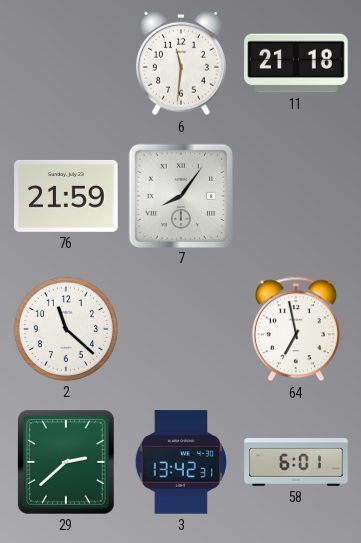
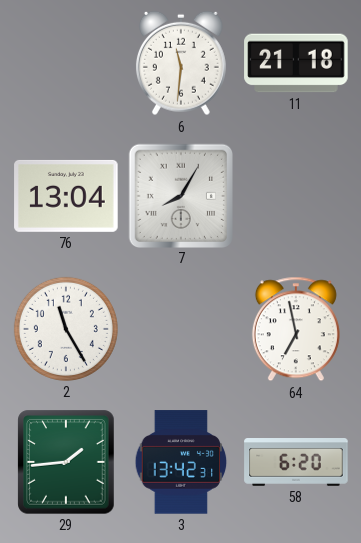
76: 21:59 -> 13:04
7: 8:06 -> 8:05
2: 11:22 -> 11:25
29: 2:38 -> 1:44
58: 6:01 -> 6:20
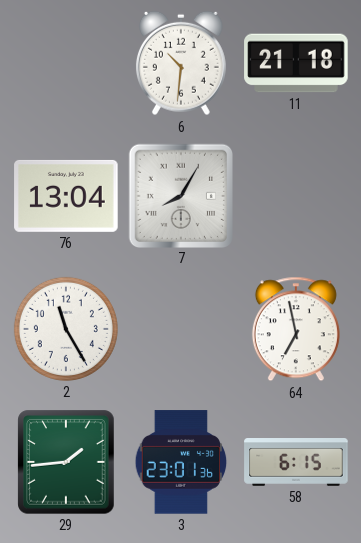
6: 11:31 -> 10:31
3: 13:42 -> 23:01
58: 6:20 -> 6:15
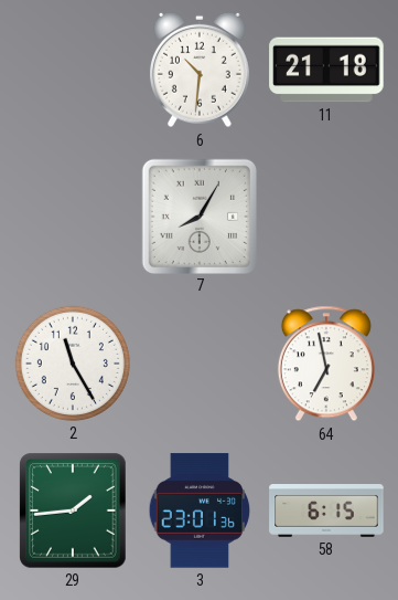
76: 13:04 -> none
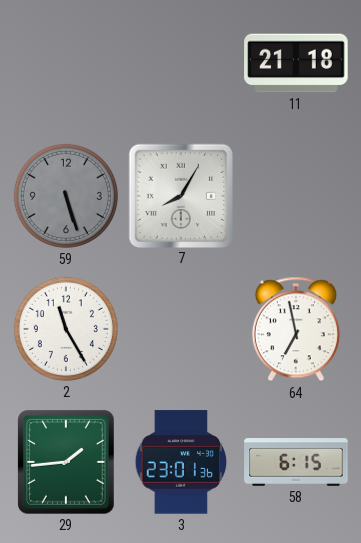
6: 10:31 -> none
59: none -> 5:27
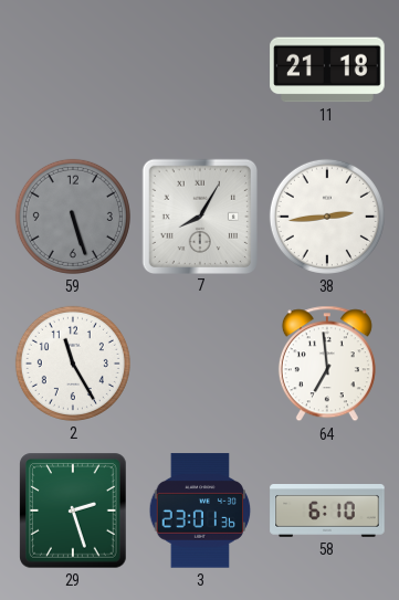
38: none -> 2:44
64: 6:58 -> 6:59
29: 1:44 -> 2:27
58: 6:15 -> 6:10
